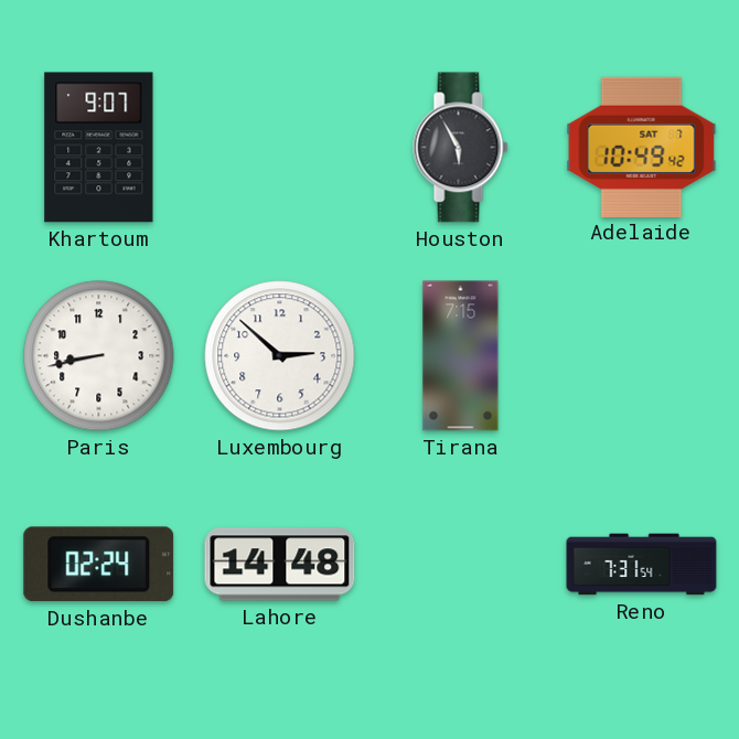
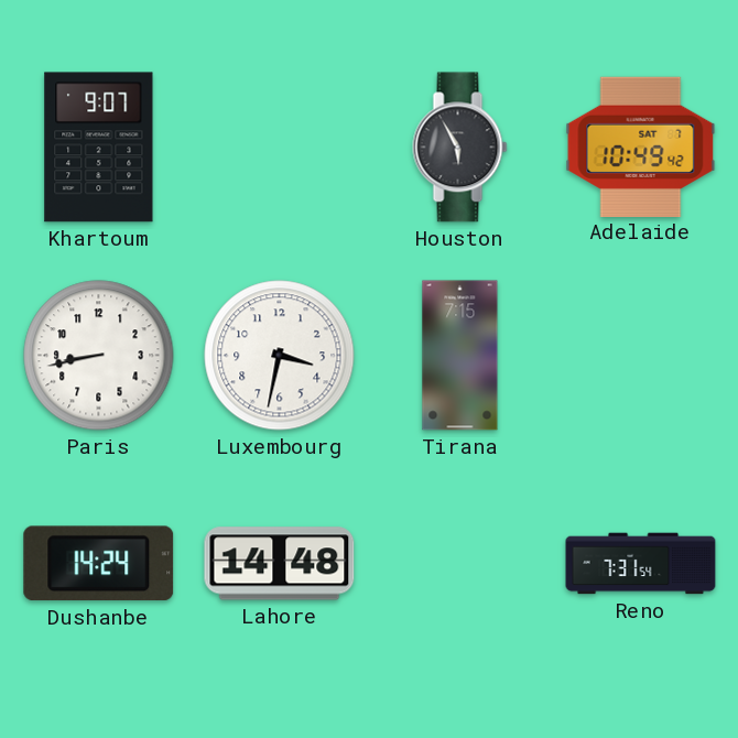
Luxembourg: 2:52 -> 3:32
Dushanbe: 02:24 -> 14:24
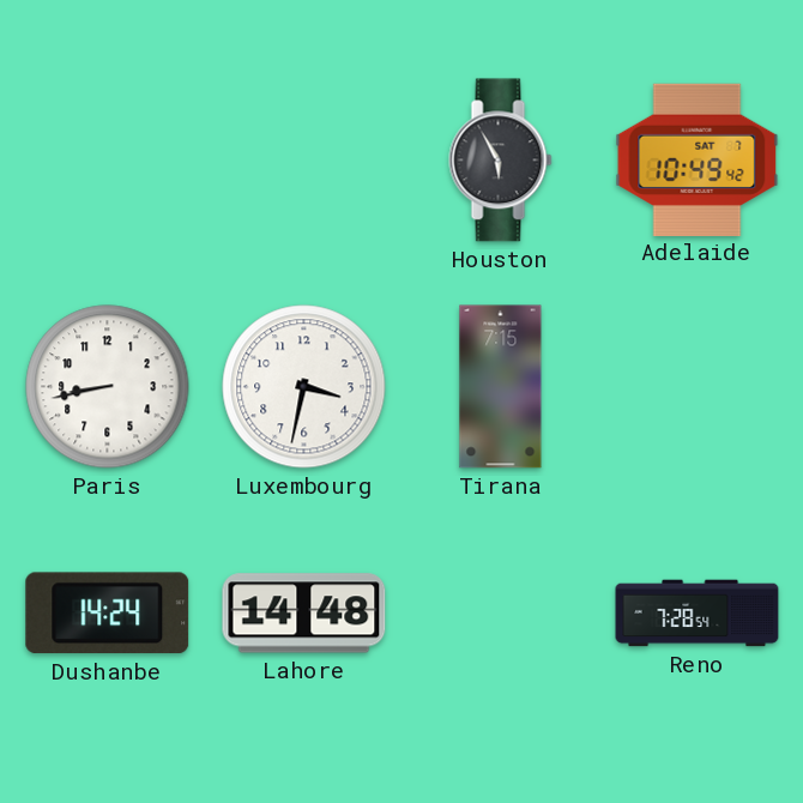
Khartoum: 9:07 -> none
Reno: 7:31 -> 7:28
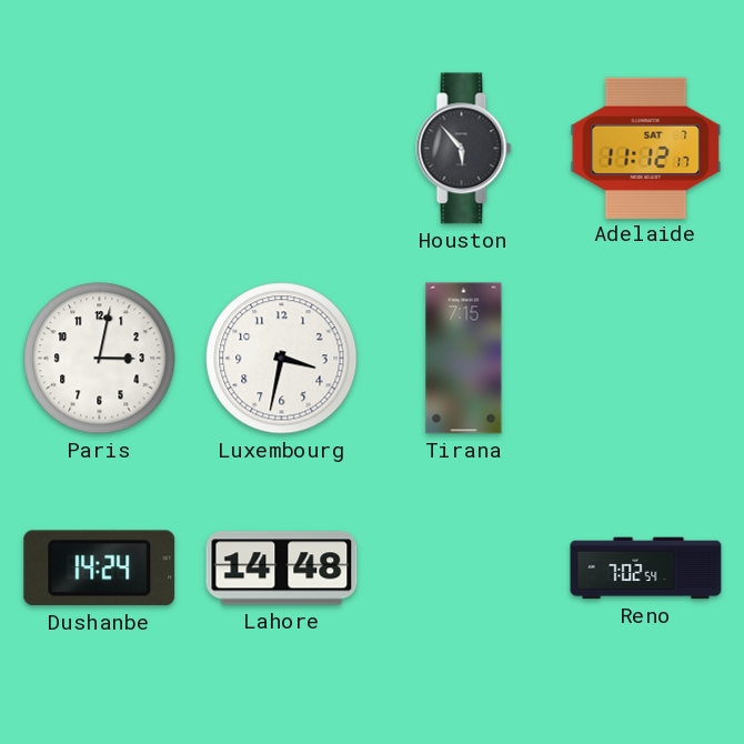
Houston: 5:55 -> 5:53
Adelaide: 10:49 -> 11:12
Paris: 8:43 -> 3:02
Reno: 7:28 -> 7:02
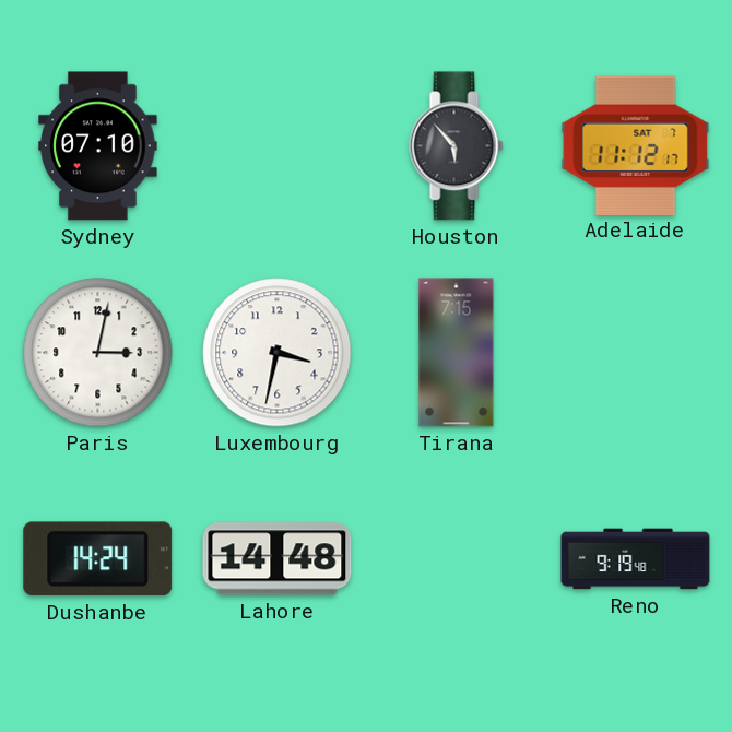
Sydney: none -> 07:10
Reno: 7:02 -> 9:19
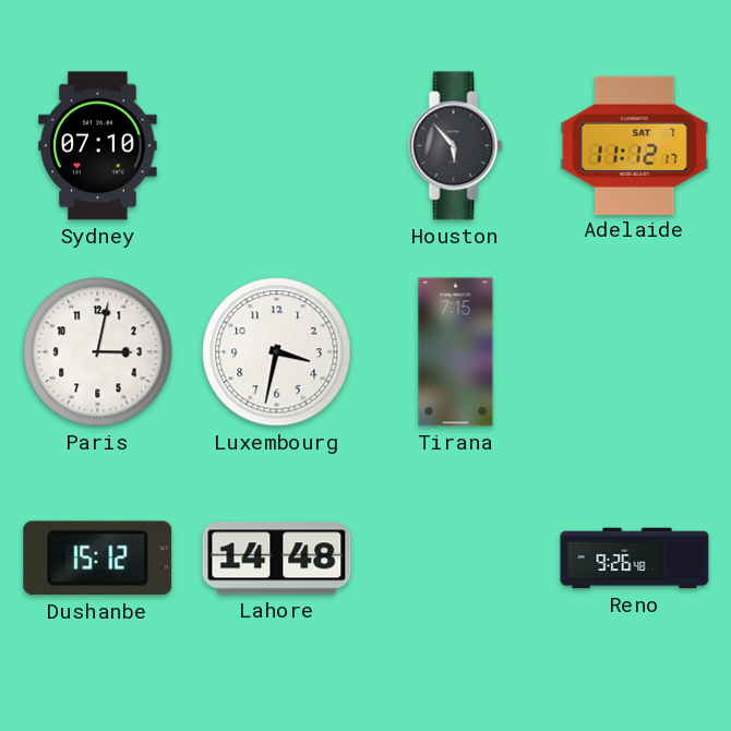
Dushanbe: 14:24 -> 15:12
Reno: 9:19 -> 9:26
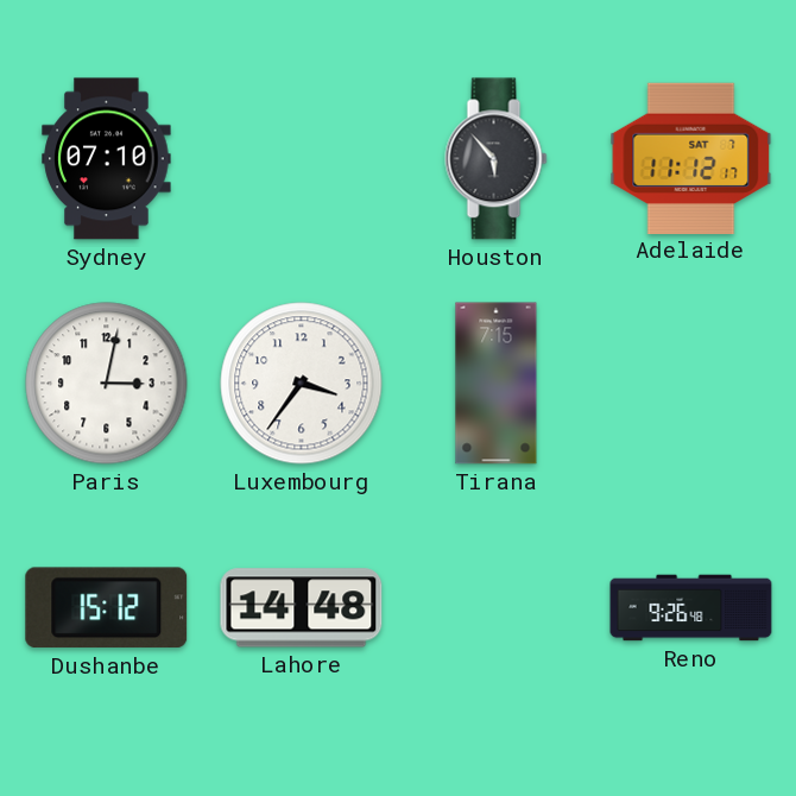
Luxembourg: 3:32 -> 3:36
